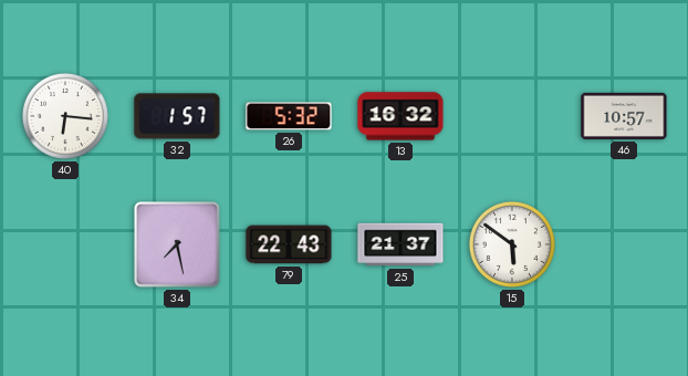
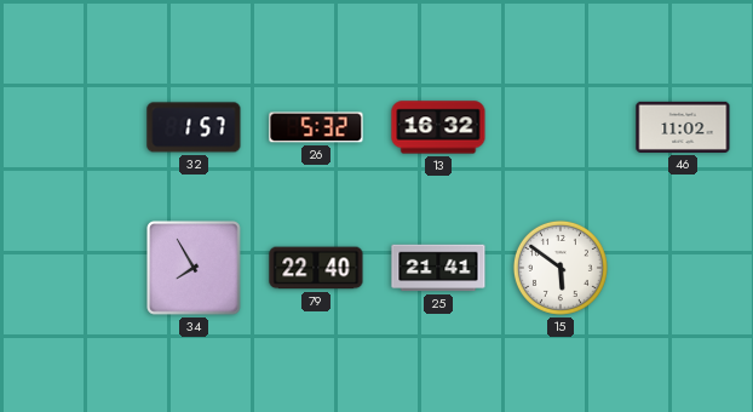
40: 6:16 -> none
46: 10:57 -> 11:02
34: 7:28 -> 7:55
79: 22:43 -> 22:40
25: 21:37 -> 21:41
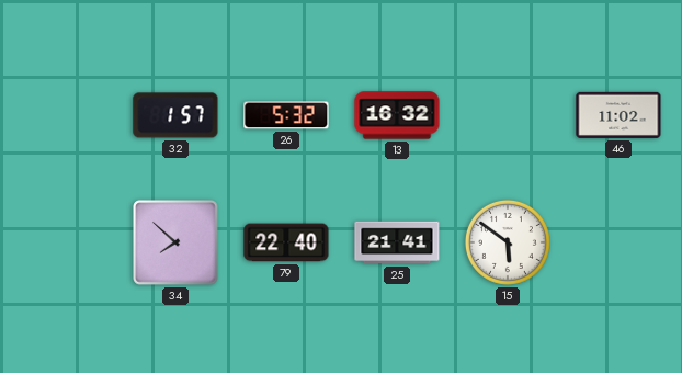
34: 7:55 -> 7:52
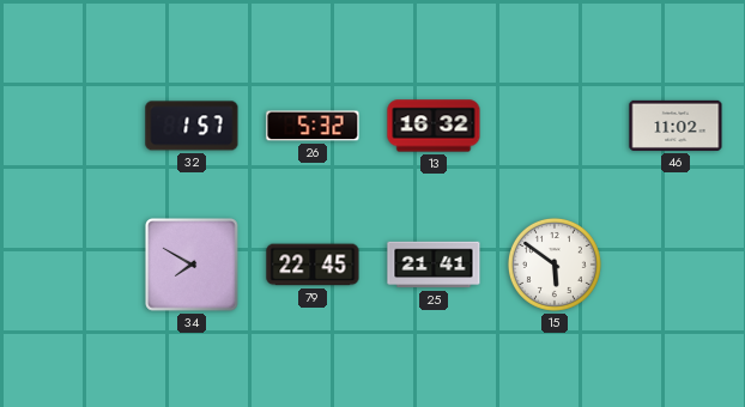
34: 7:52 -> 7:50
79: 22:40 -> 22:45
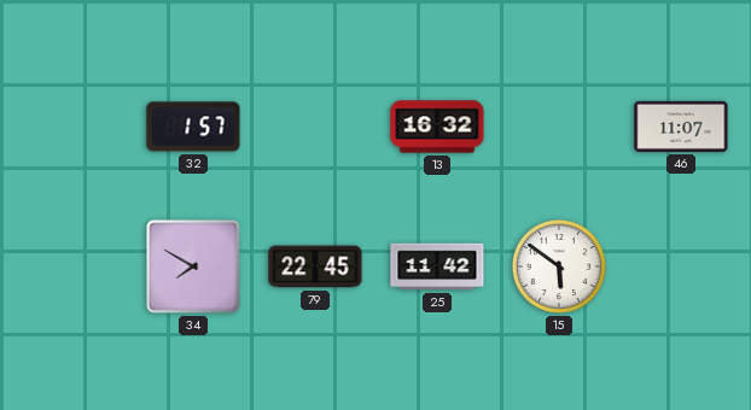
26: 5:32 -> none
46: 11:02 -> 11:07
25: 21:41 -> 11:42
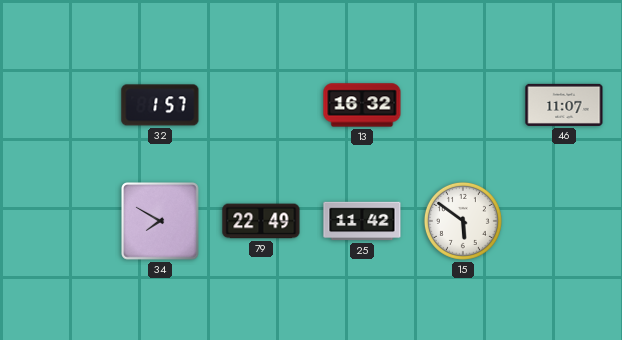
79: 22:45 -> 22:49
